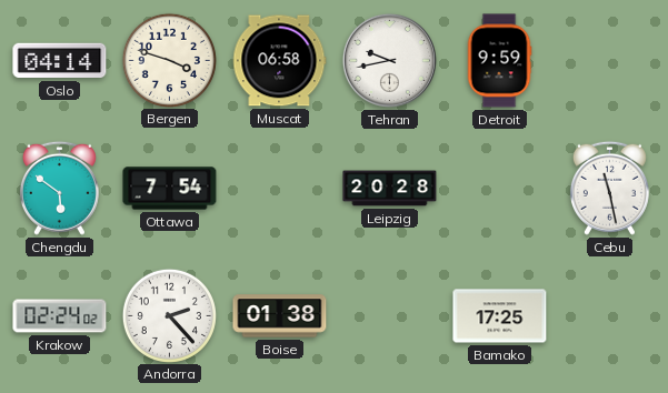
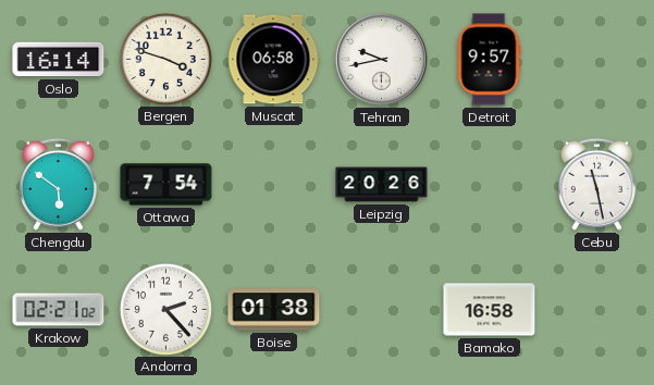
Oslo: 04:14 -> 16:14
Detroit: 9:59 -> 9:57
Leipzig: 20:28 -> 20:26
Krakow: 02:24 -> 02:21
Bamako: 17:25 -> 16:58
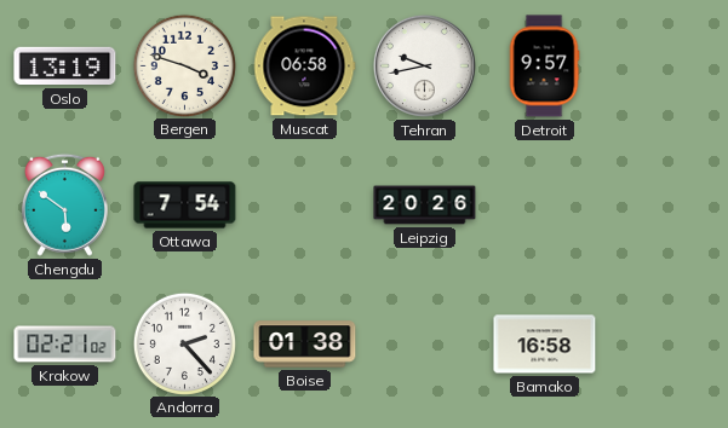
Oslo: 16:14 -> 13:19
Cebu: 11:28 -> none
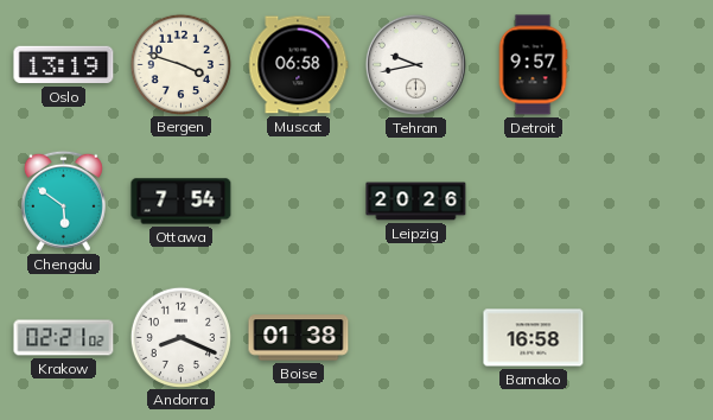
Andorra: 2:23 -> 8:19
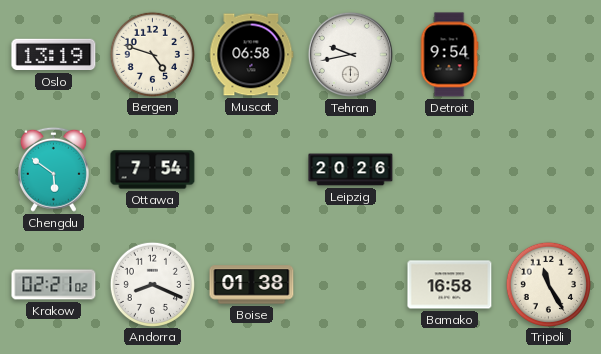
Bergen: 3:48 -> 4:48
Detroit: 9:57 -> 9:54
Tripoli: none -> 11:25
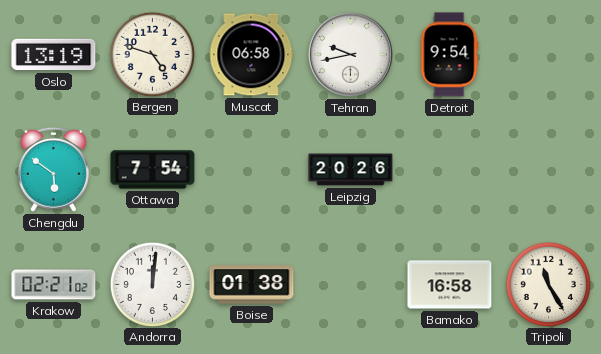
Andorra: 8:19 -> 12:01
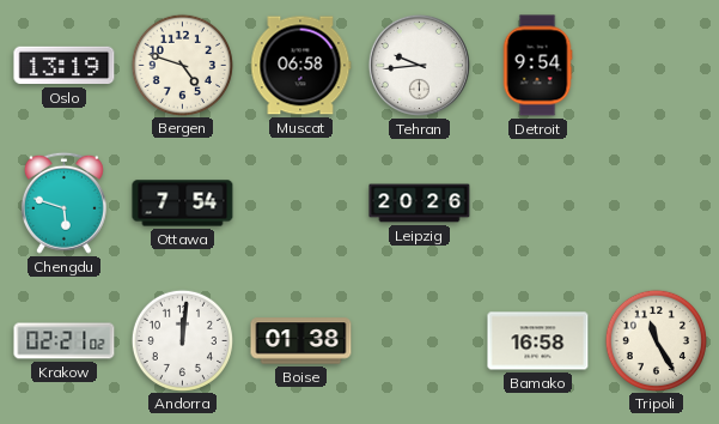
Tehran: 9:43 -> 9:44
Chengdu: 5:51 -> 5:48
